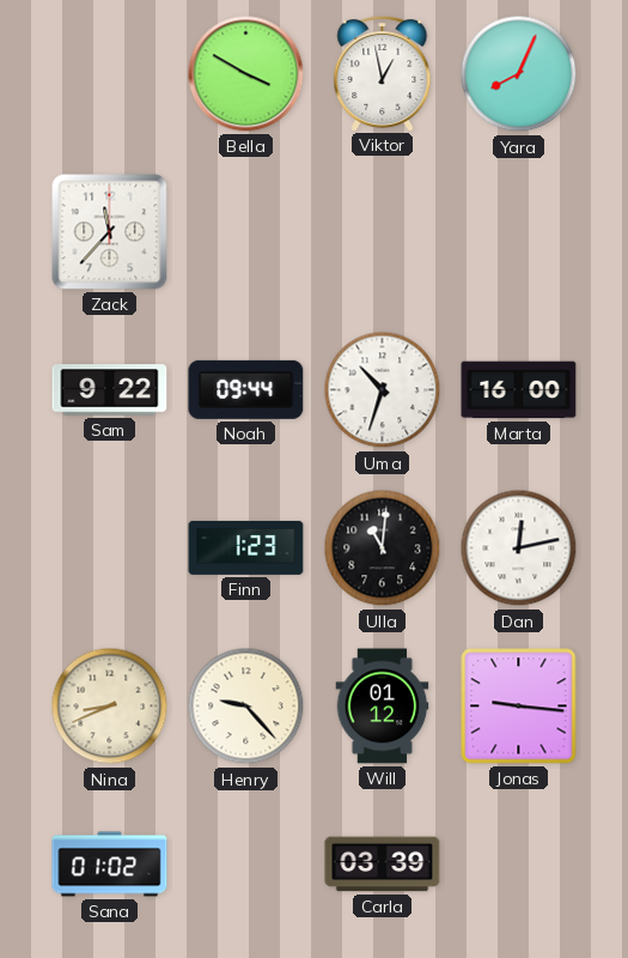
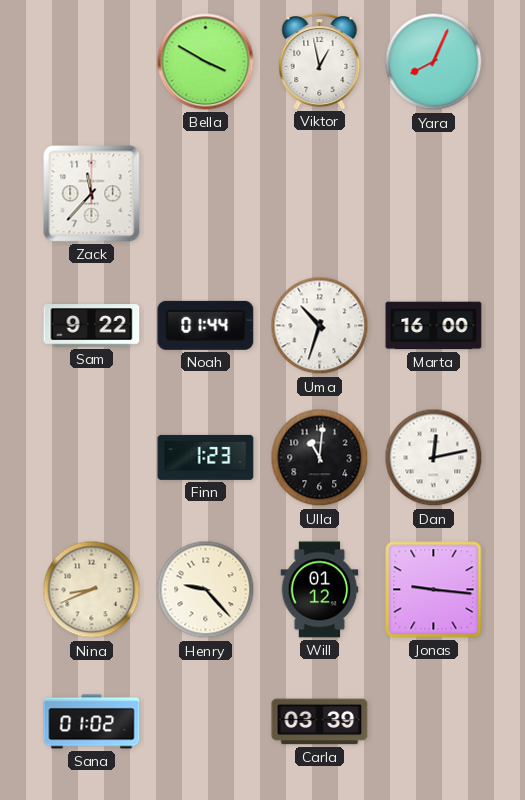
Noah: 09:44 -> 01:44
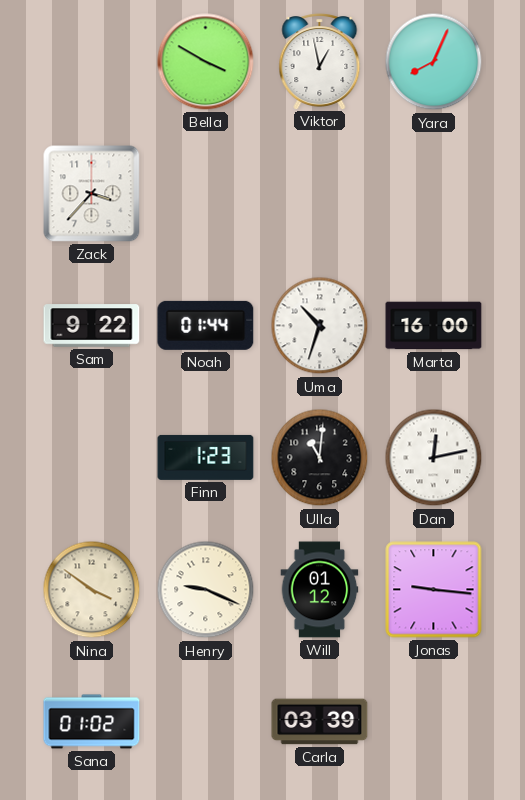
Zack: 11:37 -> 3:37
Nina: 8:41 -> 3:51
Henry: 9:23 -> 9:19
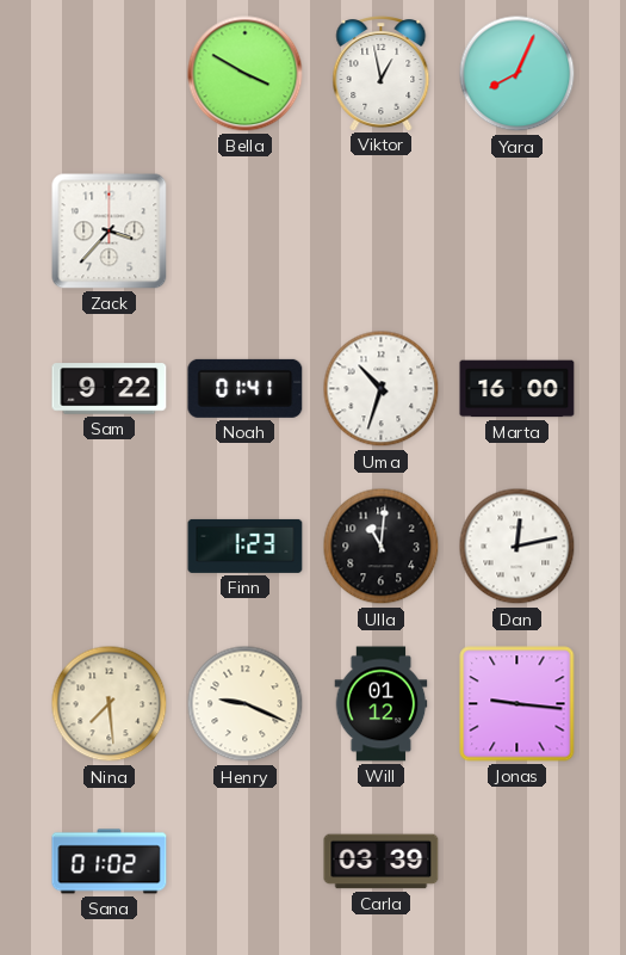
Noah: 01:44 -> 01:41
Nina: 3:51 -> 7:29
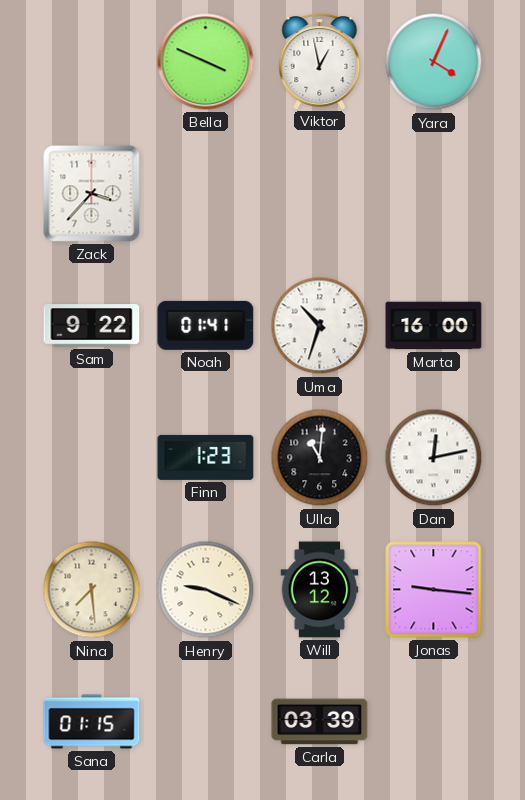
Bella: 3:50 -> 3:49
Yara: 8:04 -> 4:04
Will: 01:12 -> 13:12
Sana: 01:02 -> 01:15
